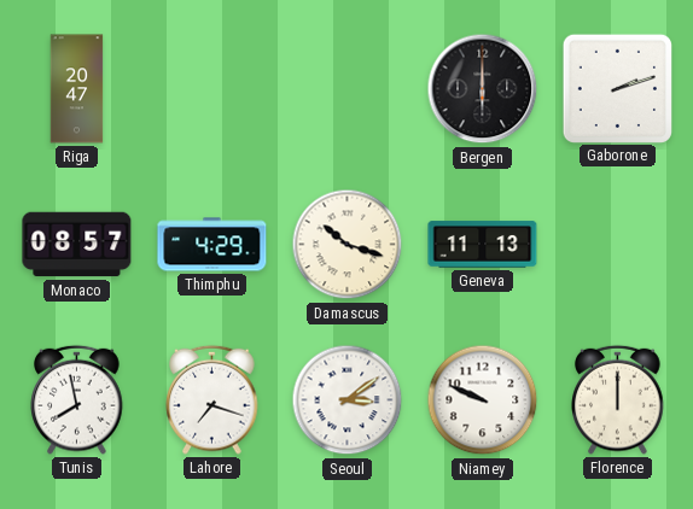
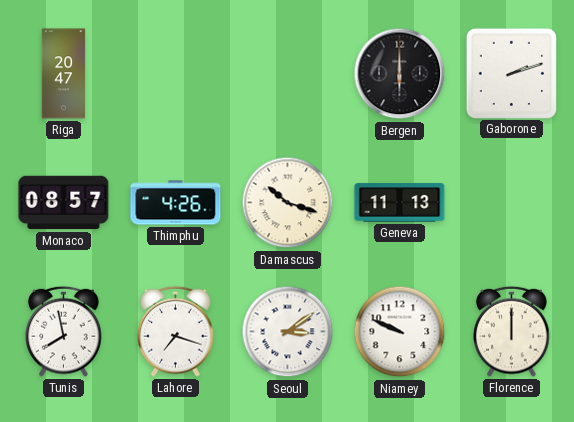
Thimphu: 4:29 -> 4:26
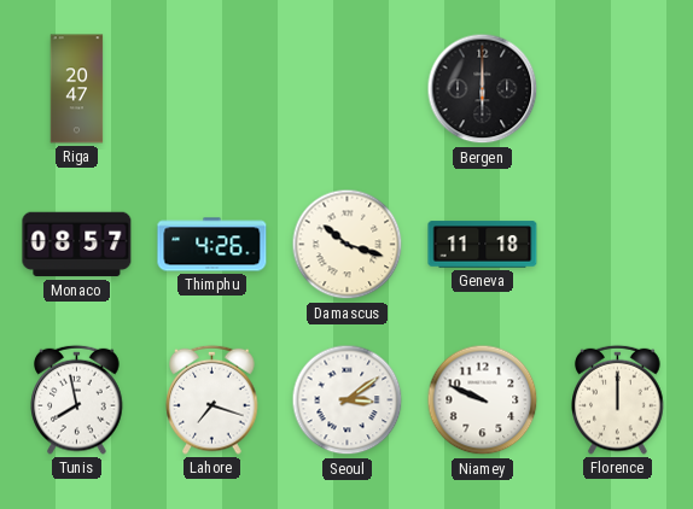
Gaborone: 2:12 -> none
Geneva: 11:13 -> 11:18
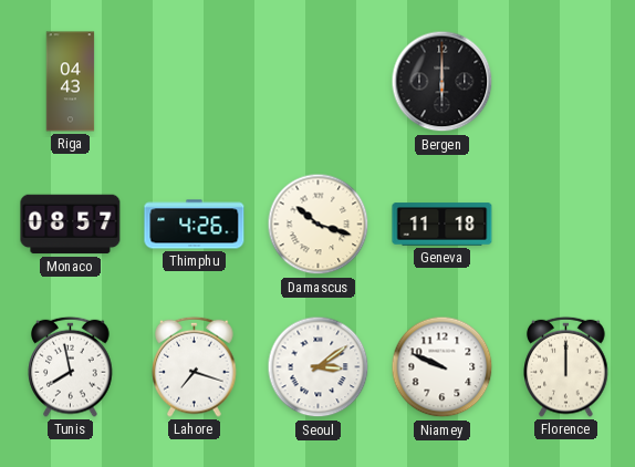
Riga: 20:47 -> 04:43
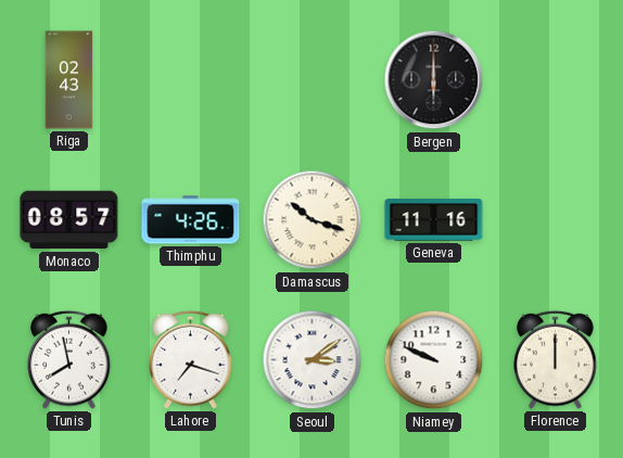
Riga: 04:43 -> 02:43
Geneva: 11:18 -> 11:16
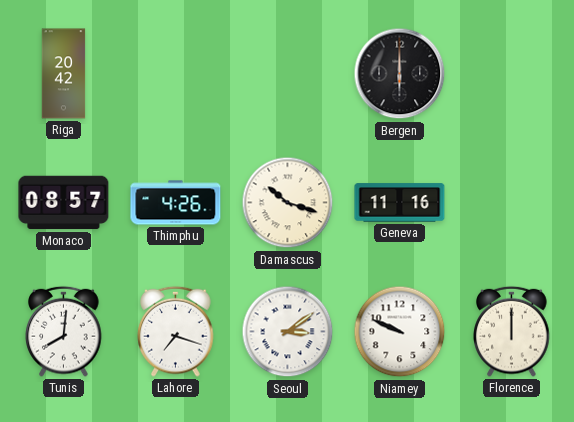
Riga: 02:43 -> 20:42
Tunis: 7:58 -> 8:01
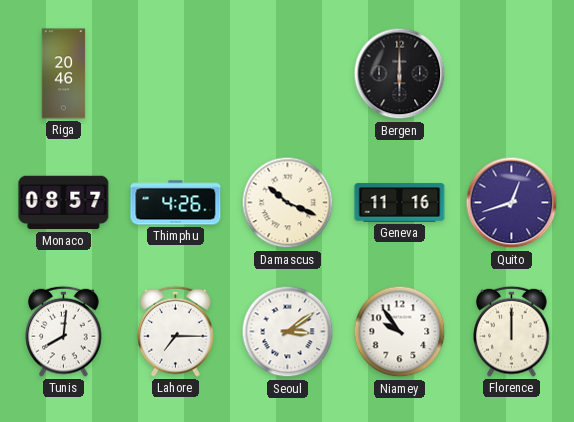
Riga: 20:42 -> 20:46
Damascus: 10:18 -> 10:19
Quito: none -> 12:42
Lahore: 7:18 -> 7:15
Niamey: 9:49 -> 9:54
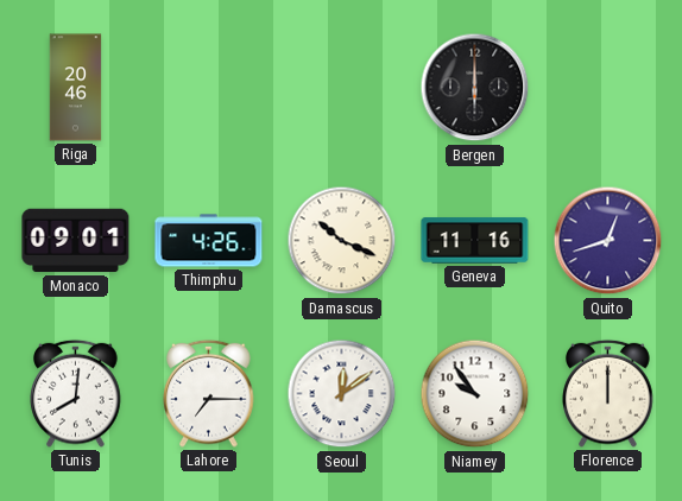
Monaco: 08:57 -> 09:01
Seoul: 3:09 -> 12:09
